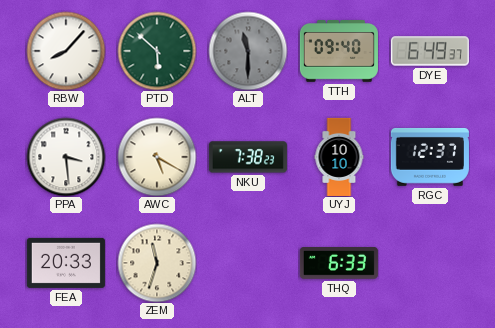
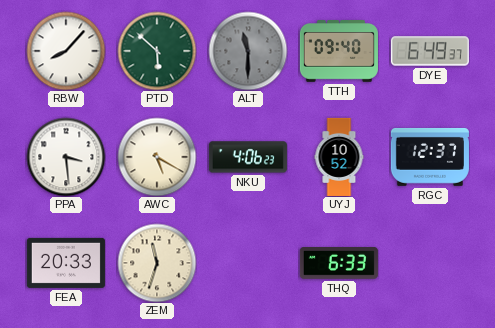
NKU: 7:38 -> 4:06
UYJ: 10:10 -> 10:52
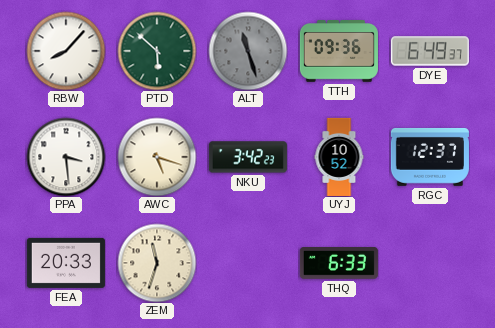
ALT: 11:30 -> 11:27
TTH: 09:40 -> 09:36
AWC: 5:20 -> 5:18
NKU: 4:06 -> 3:42
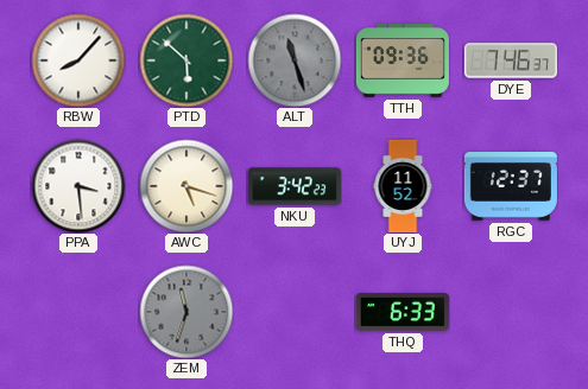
DYE: 6:49 -> 7:46
UYJ: 10:52 -> 11:52
FEA: 20:33 -> none
ZEM dial: cream -> grey
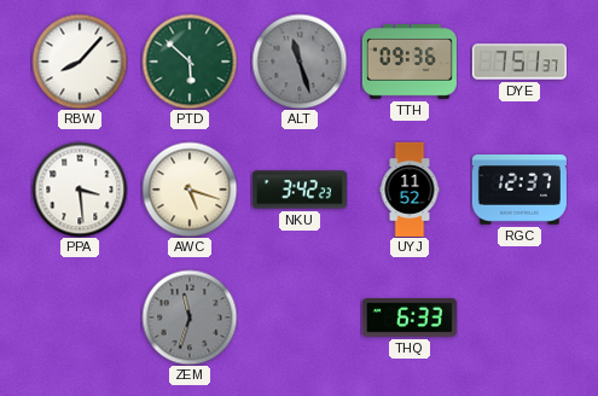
DYE: 7:46 -> 7:51
